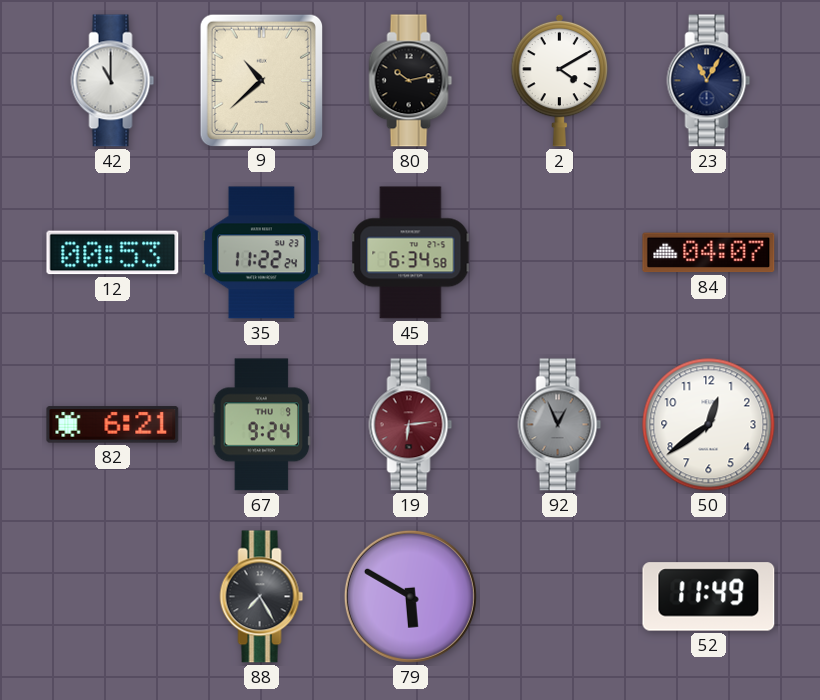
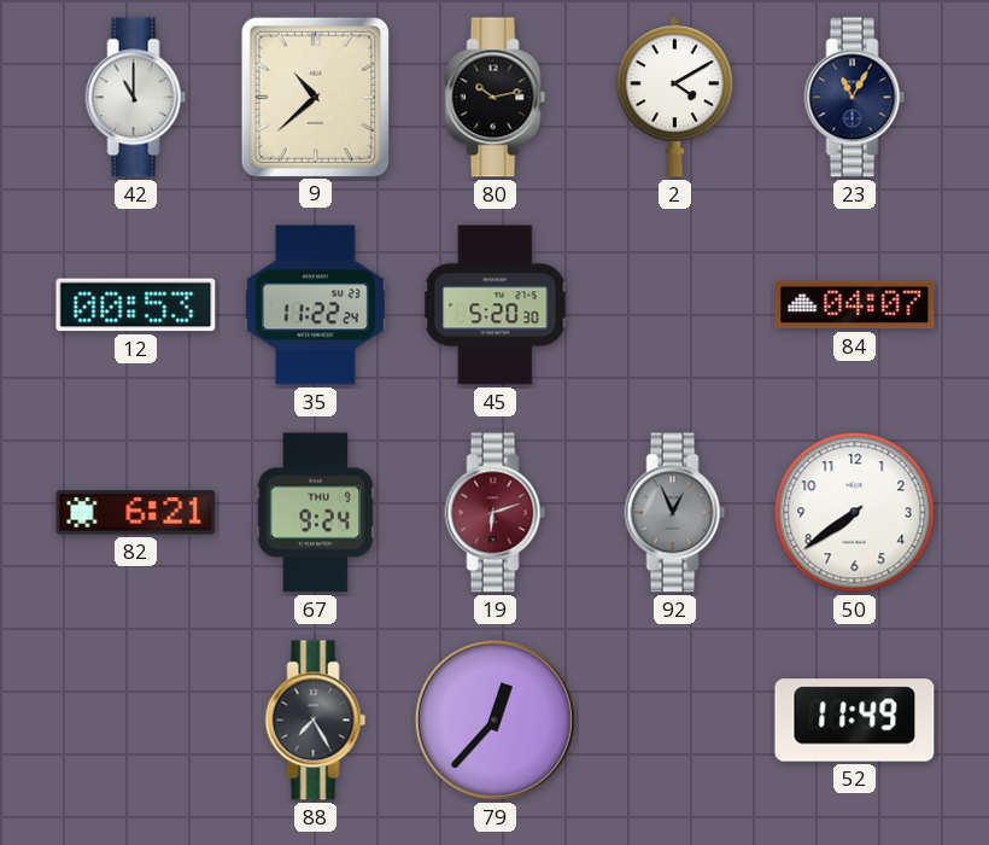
45: 6:34 -> 5:20
19: 6:14 -> 6:12
50: 12:39 -> 7:39
79: 5:50 -> 12:37
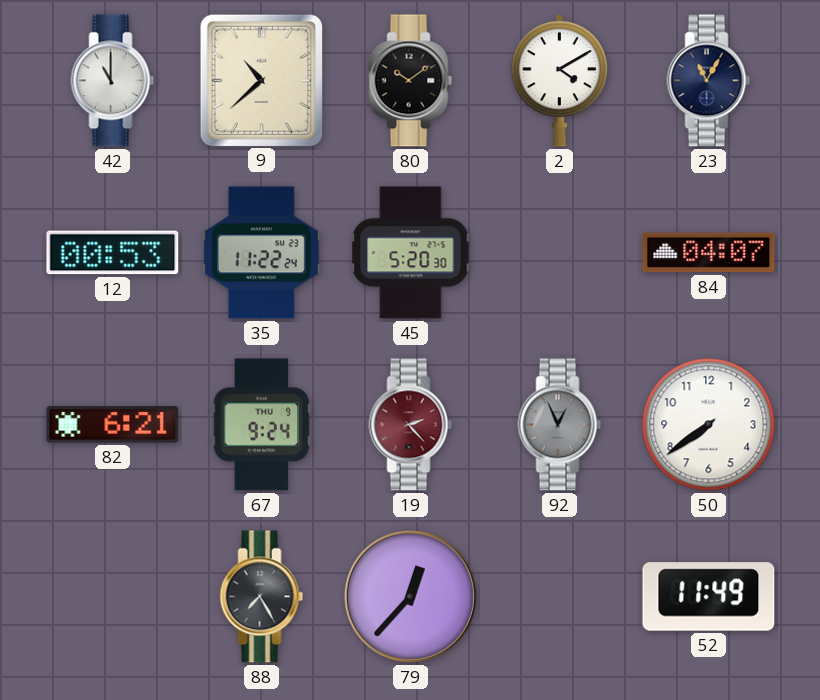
80: 10:13 -> 10:09
19: 6:12 -> 2:23
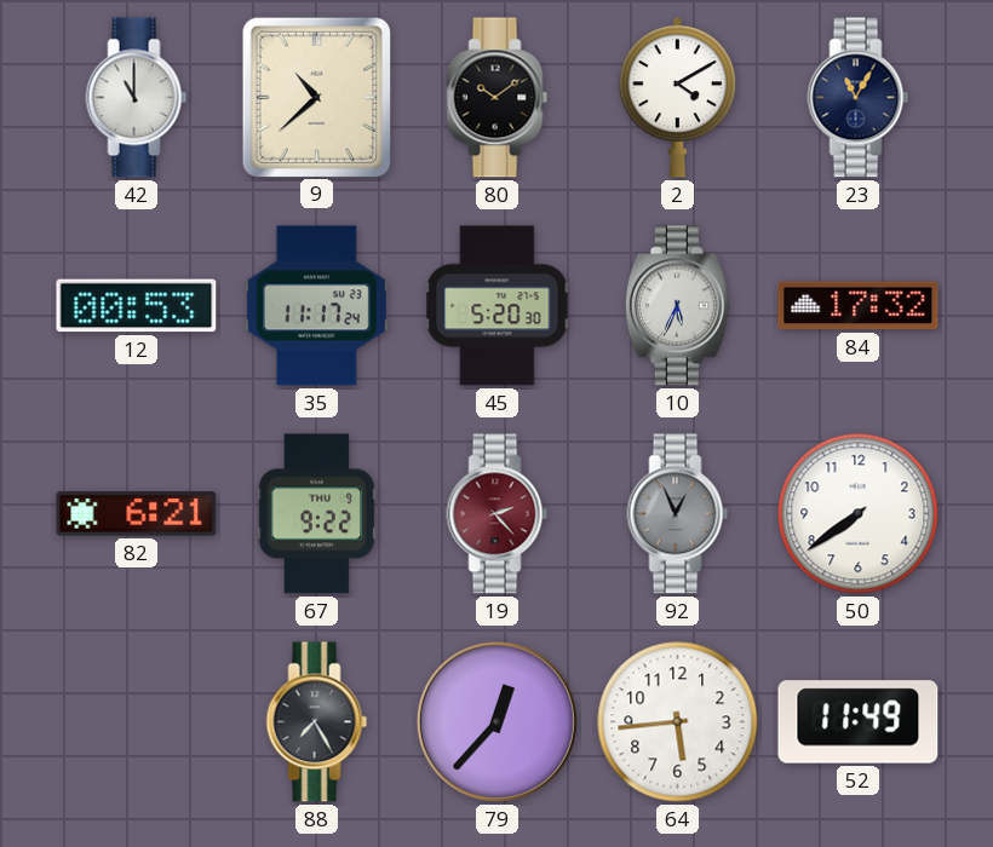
35: 11:22 -> 11:17
10: none -> 5:34
84: 04:07 -> 17:32
67: 9:24 -> 9:22
64: none -> 5:44
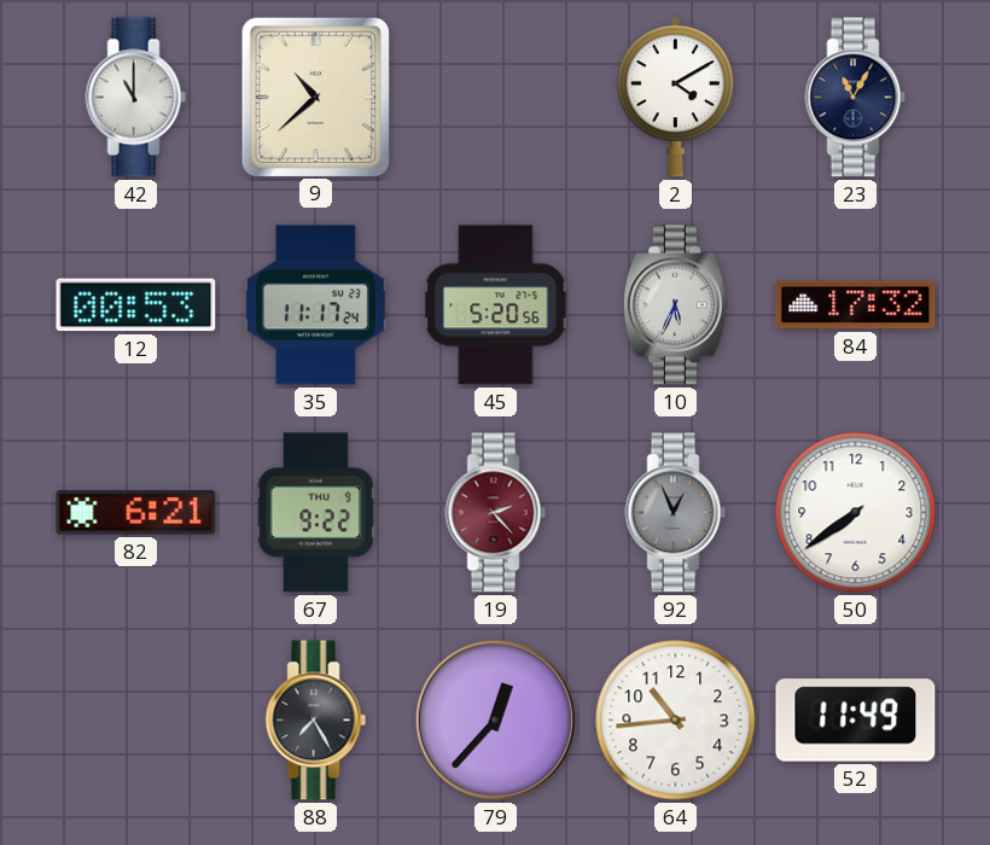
80: 10:09 -> none
45: 5:20:30 -> 5:20:56
64: 5:44 -> 10:44
